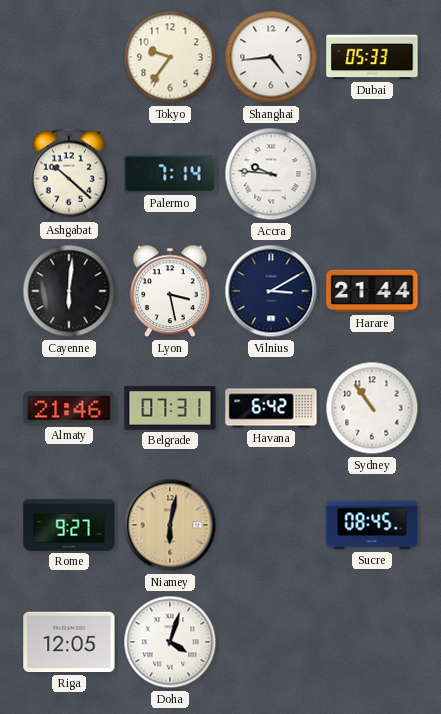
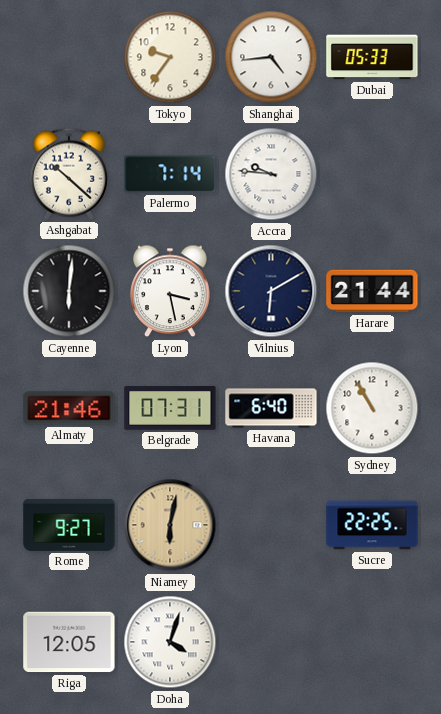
Vilnius: 3:10 -> 6:10
Havana: 6:42 -> 6:40
Sydney: 10:54 -> 10:55
Sucre: 08:45 -> 22:25
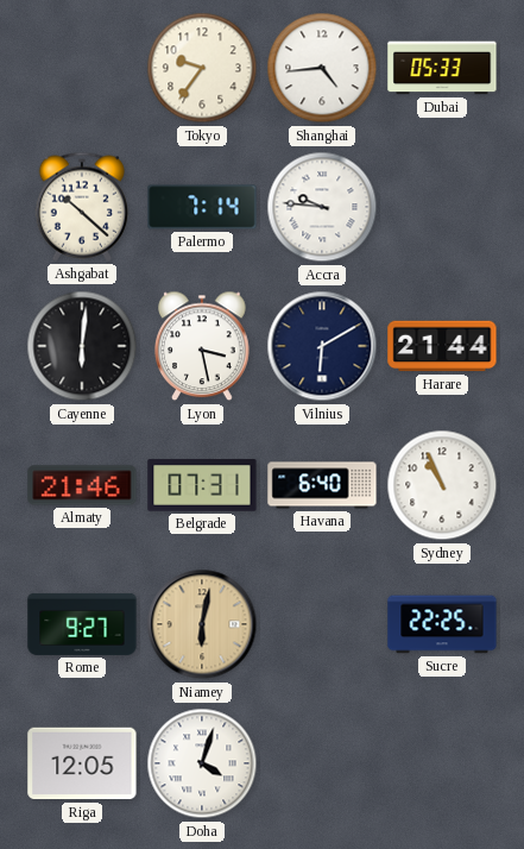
Sydney: 10:55 -> 10:56
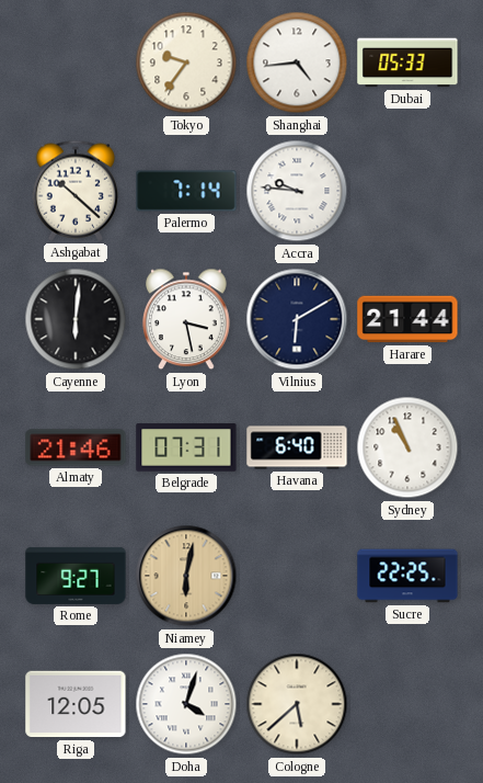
Cologne: none -> 5:38
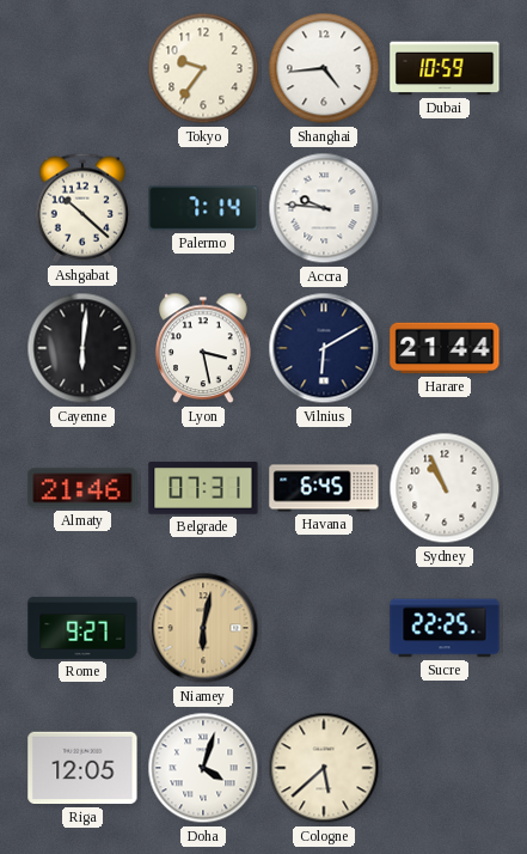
Dubai: 05:33 -> 10:59
Havana: 6:40 -> 6:45
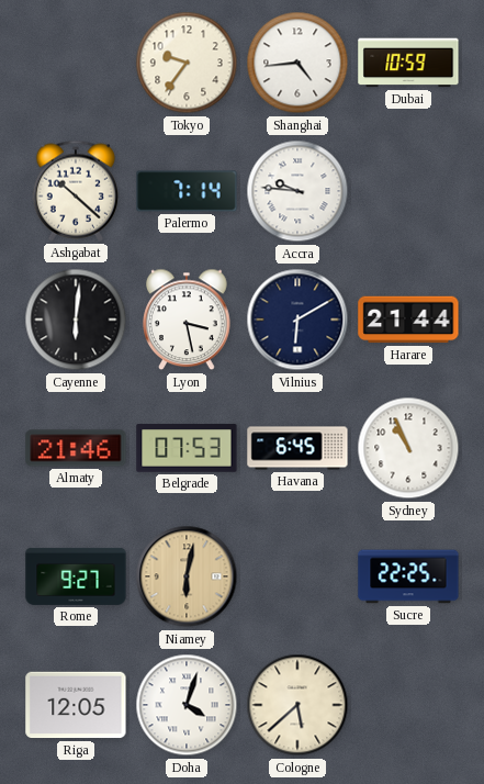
Belgrade: 07:31 -> 07:53
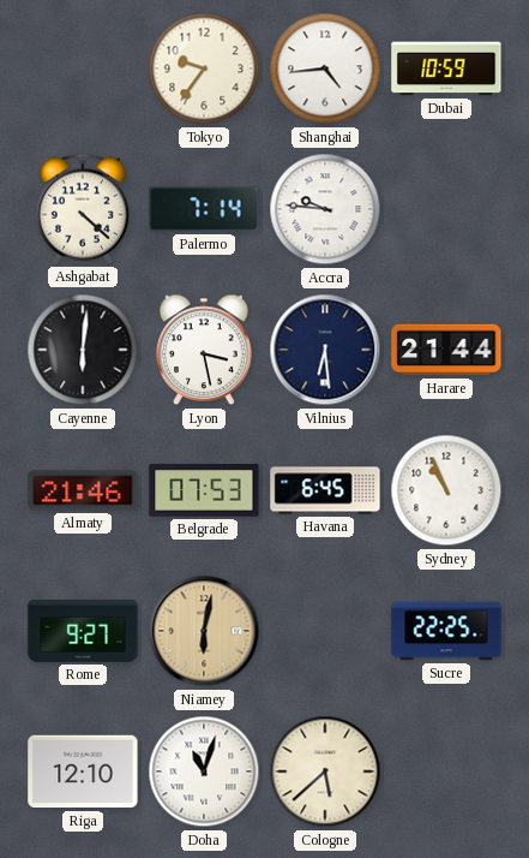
Ashgabat: 10:22 -> 4:22
Vilnius: 6:10 -> 6:29
Riga: 12:05 -> 12:10
Doha: 4:03 -> 11:03
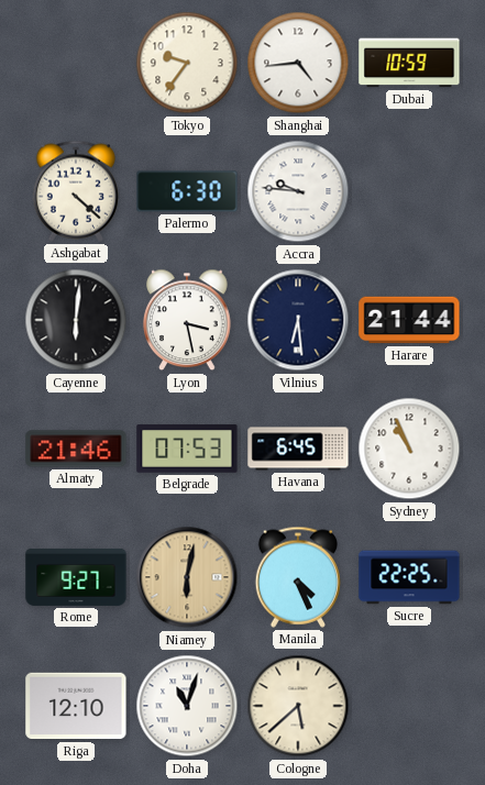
Palermo: 7:14 -> 6:30
Manila: none -> 4:26
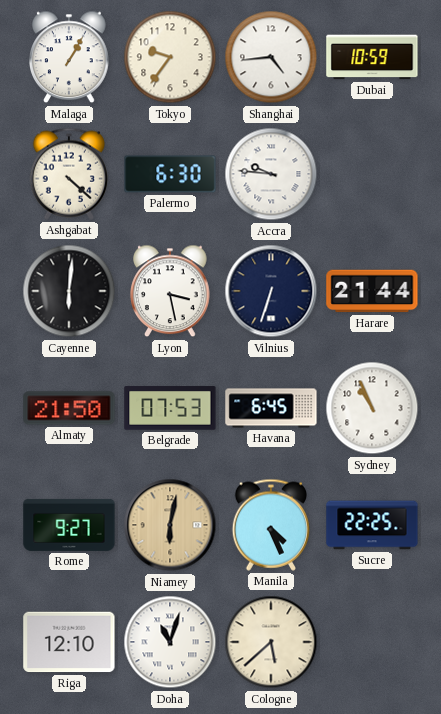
Malaga: none -> 1:05
Vilnius: 6:29 -> 6:33
Almaty: 21:46 -> 21:50
